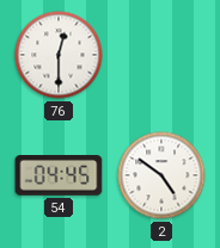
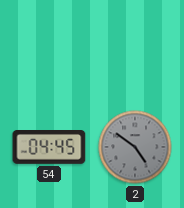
76: 12:30 -> none
2 dial: white -> grey
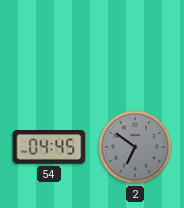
2: 4:51 -> 6:51
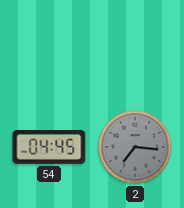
2: 6:51 -> 7:16
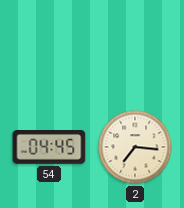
2 dial: grey -> cream
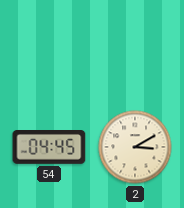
2: 7:16 -> 3:10
